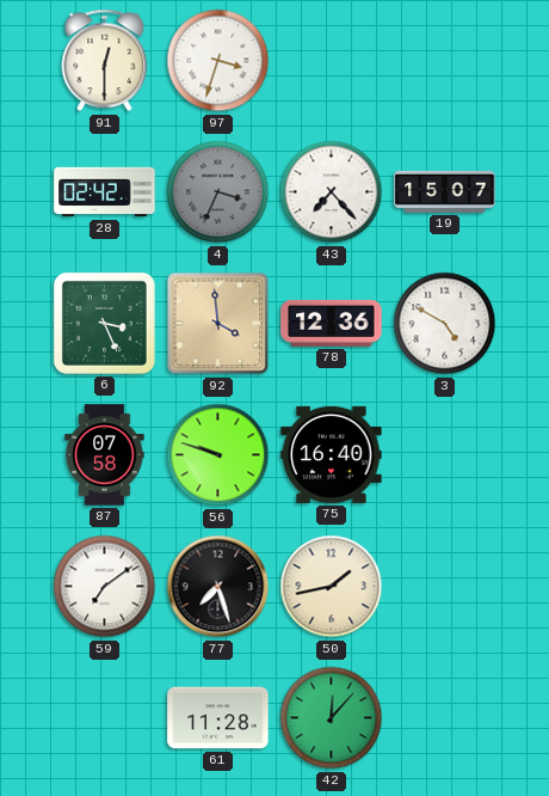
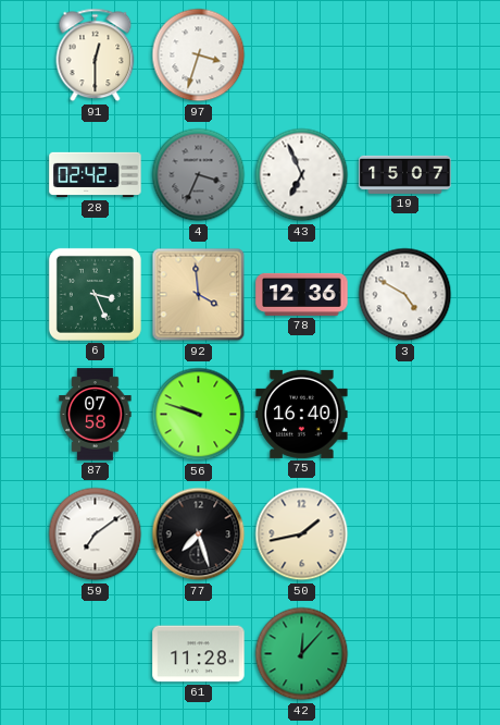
43: 7:23 -> 6:56
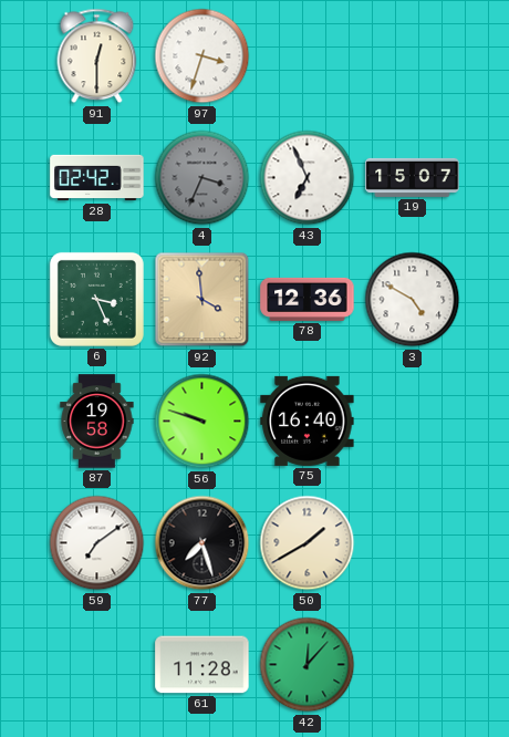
87: 07:58 -> 19:58
50: 1:43 -> 1:40
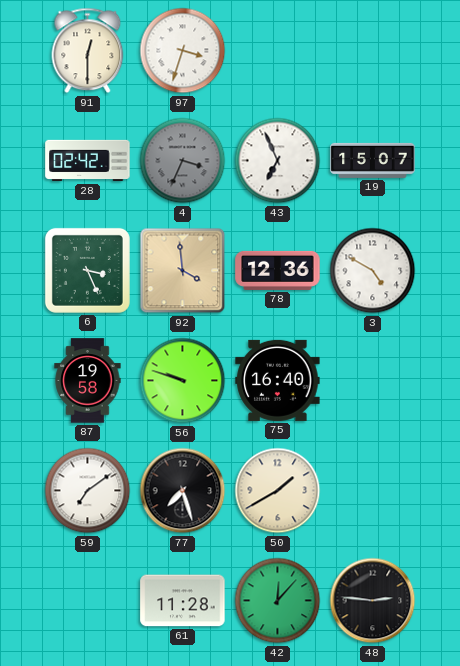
48: none -> 2:46
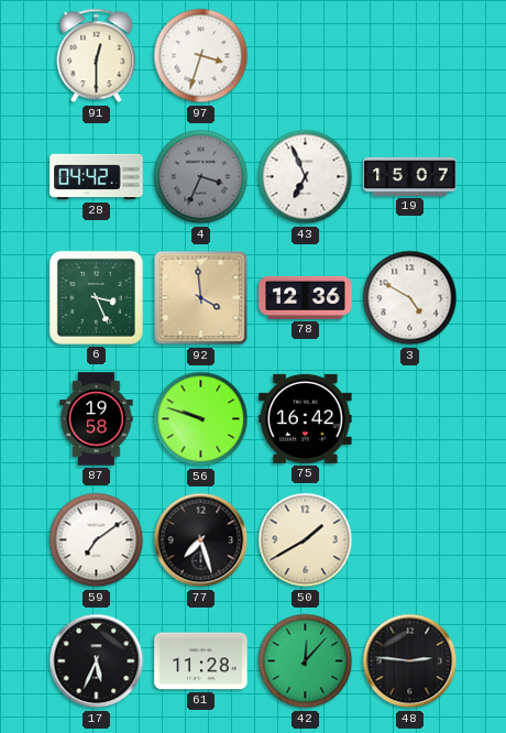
28: 02:42 -> 04:42
75: 16:40 -> 16:42
17: none -> 5:34
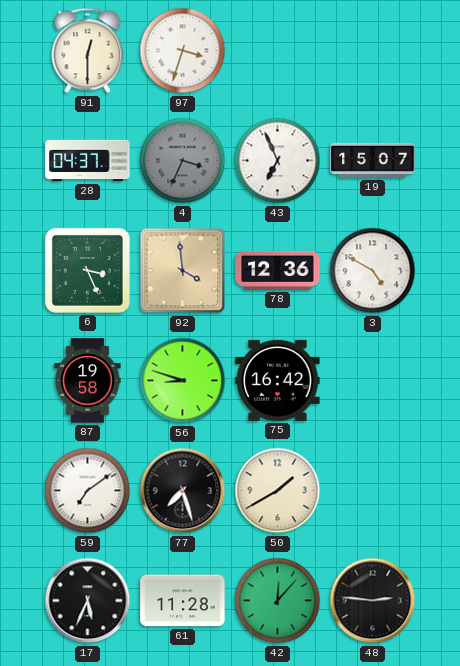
28: 04:42 -> 04:37
56: 9:48 -> 8:48
